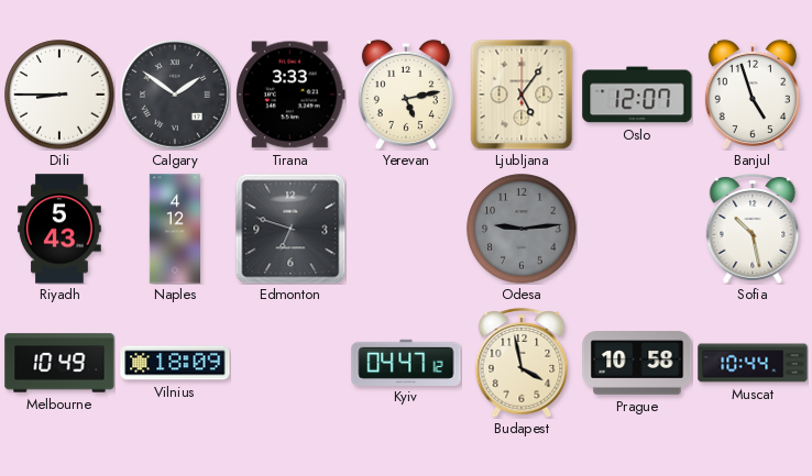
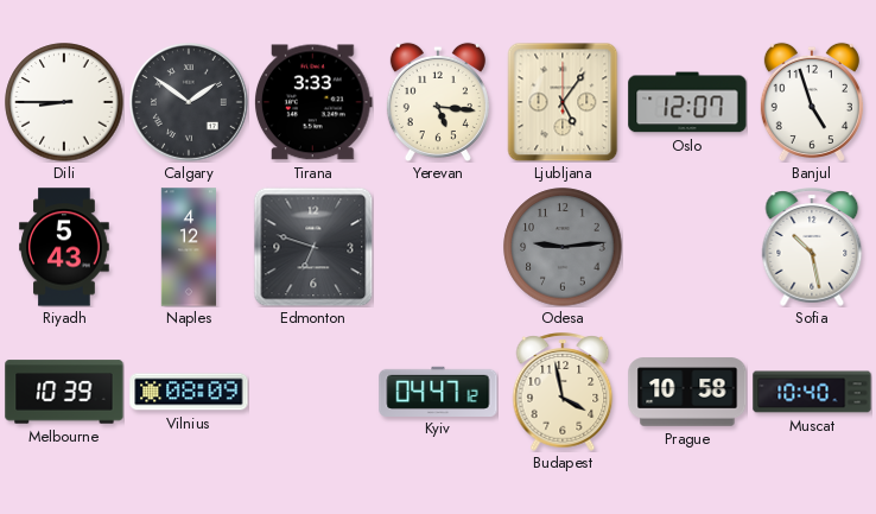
Yerevan: 5:13 -> 5:16
Melbourne: 10:49 -> 10:39
Vilnius: 18:09 -> 08:09
Muscat: 10:44 -> 10:40
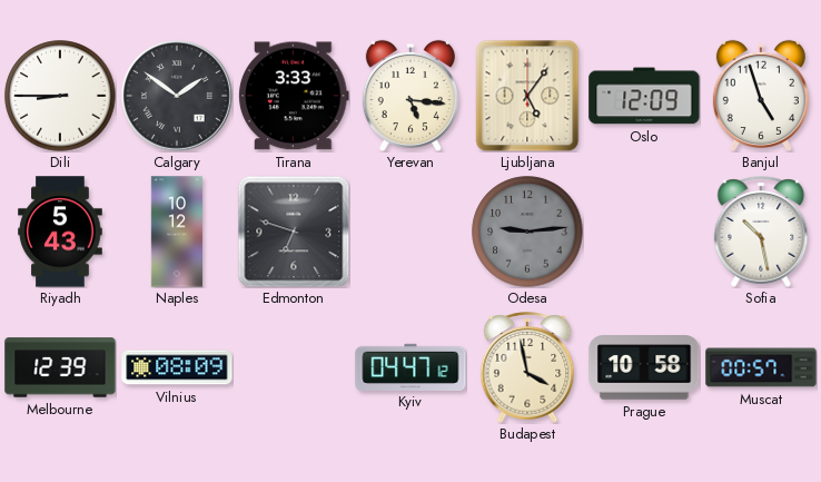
Oslo: 12:07 -> 12:09
Naples: 4:12 -> 10:12
Melbourne: 10:39 -> 12:39
Muscat: 10:40 -> 00:57
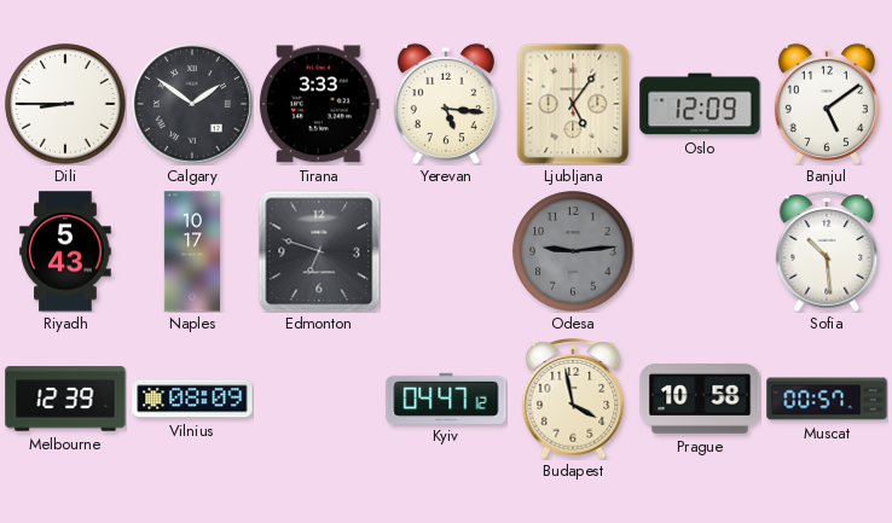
Banjul: 4:57 -> 5:09
Naples: 10:12 -> 10:17
Sofia: 10:28 -> 10:29
